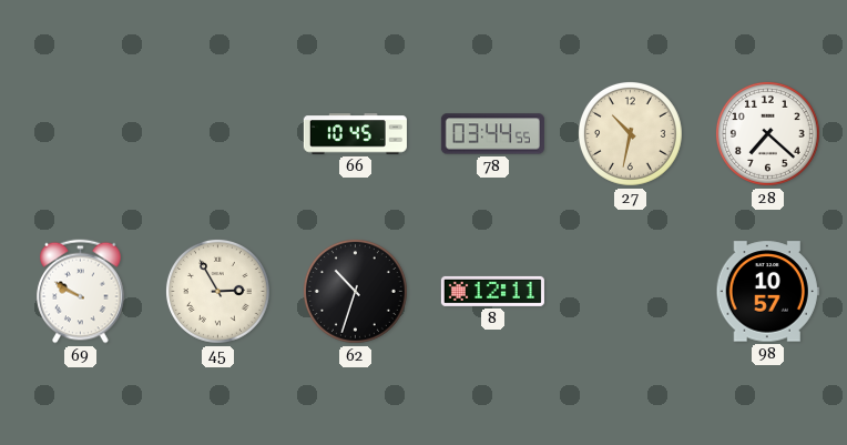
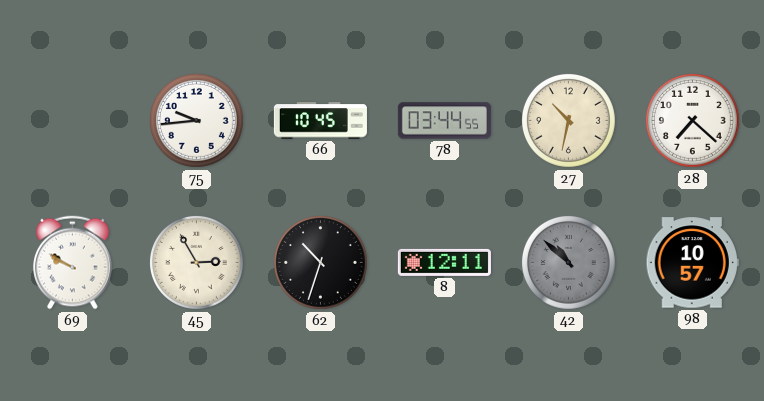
75: none -> 9:44
42: none -> 10:52
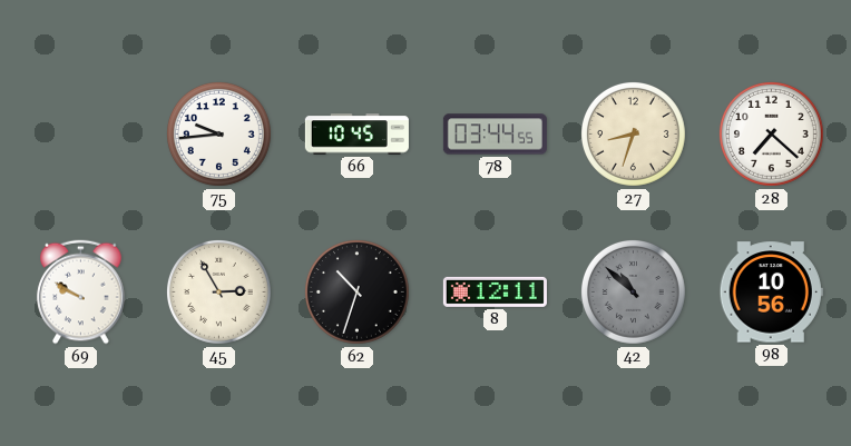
27: 10:32 -> 8:33
98: 10:57 -> 10:56
